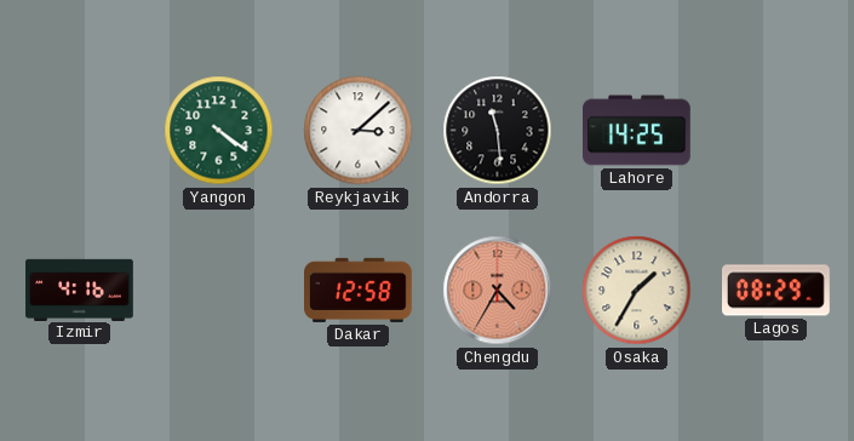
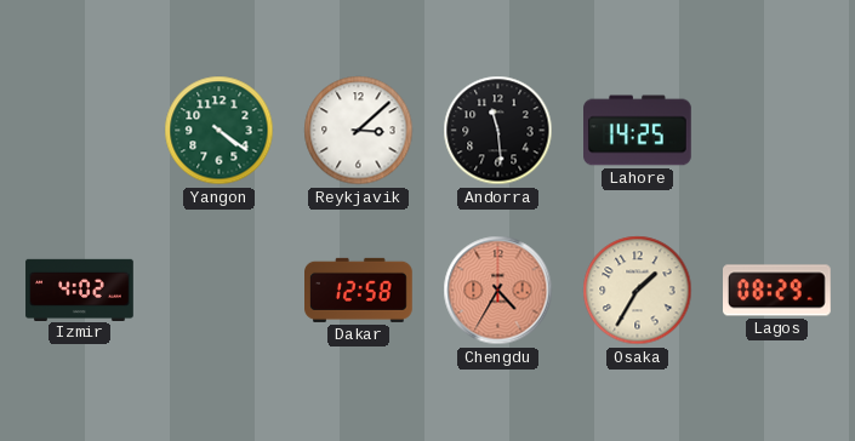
Izmir: 4:16 -> 4:02
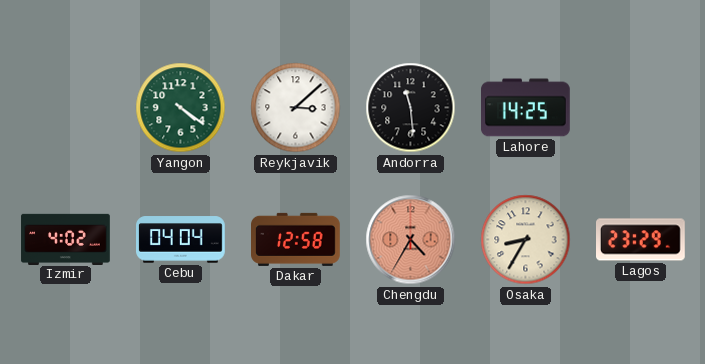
Cebu: none -> 04:04
Osaka: 1:35 -> 8:35
Lagos: 08:29 -> 23:29
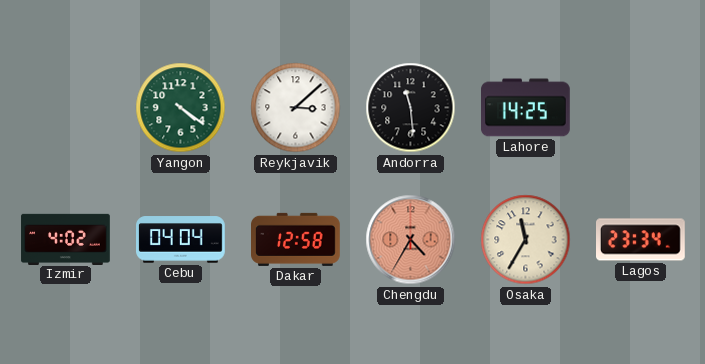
Osaka: 8:35 -> 11:35
Lagos: 23:29 -> 23:34
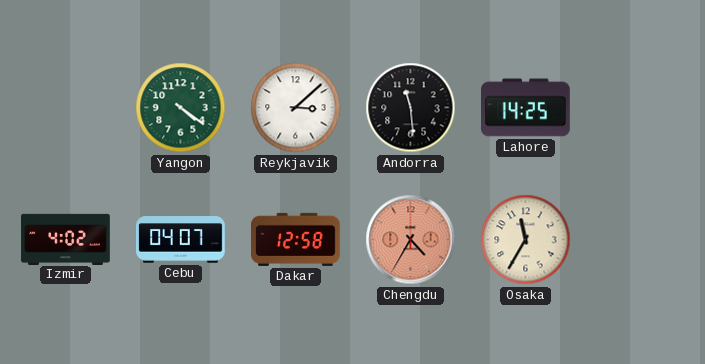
Cebu: 04:04 -> 04:07
Lagos: 23:34 -> none
